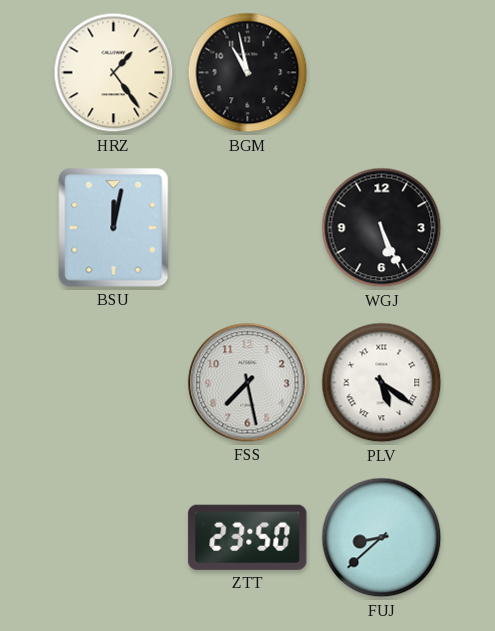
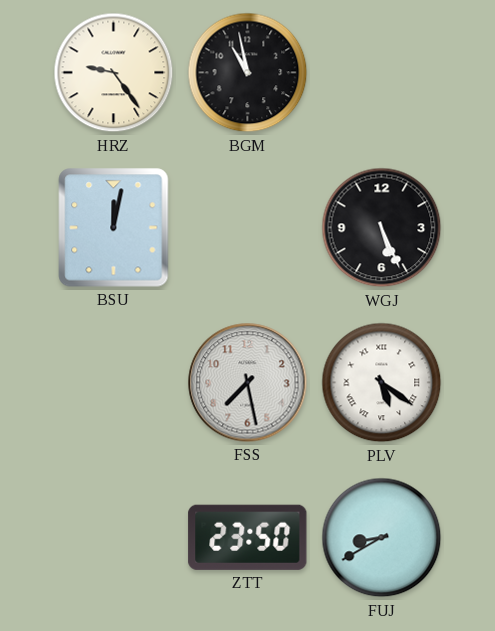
HRZ: 1:24 -> 9:24
FUJ: 8:38 -> 8:40
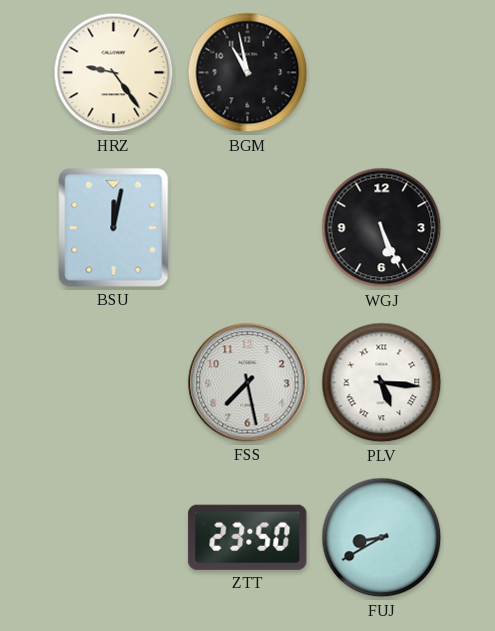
PLV: 5:21 -> 5:16
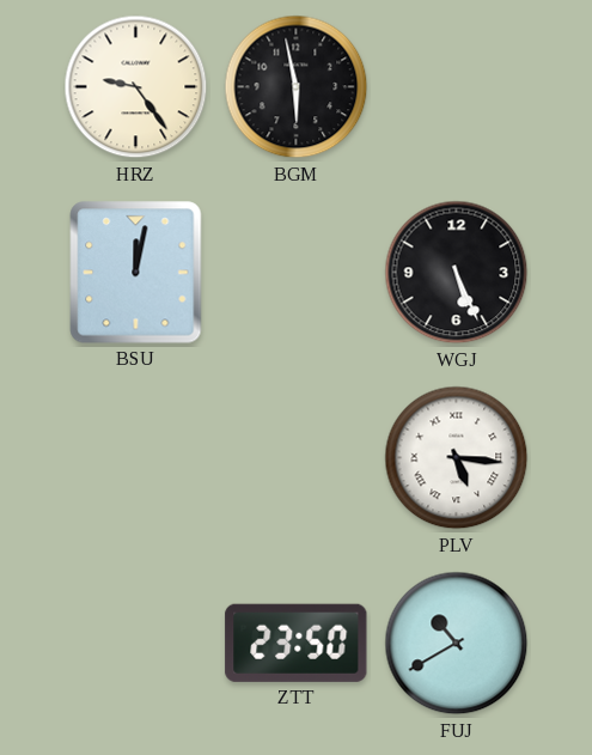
BGM: 10:58 -> 5:58
FSS: 7:28 -> none
FUJ: 8:40 -> 10:40
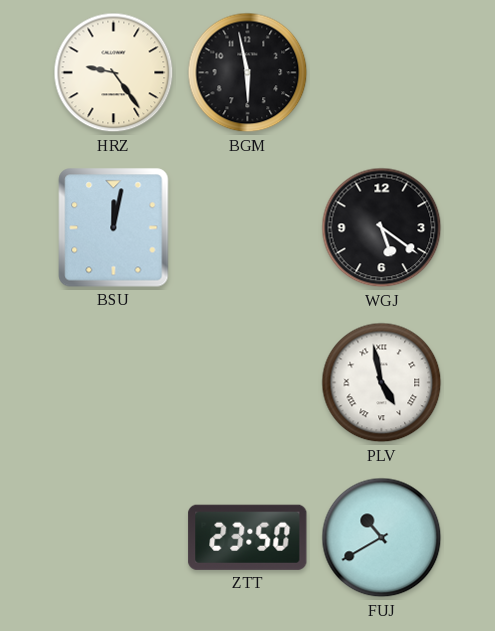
WGJ: 5:26 -> 5:21
PLV: 5:16 -> 4:58
